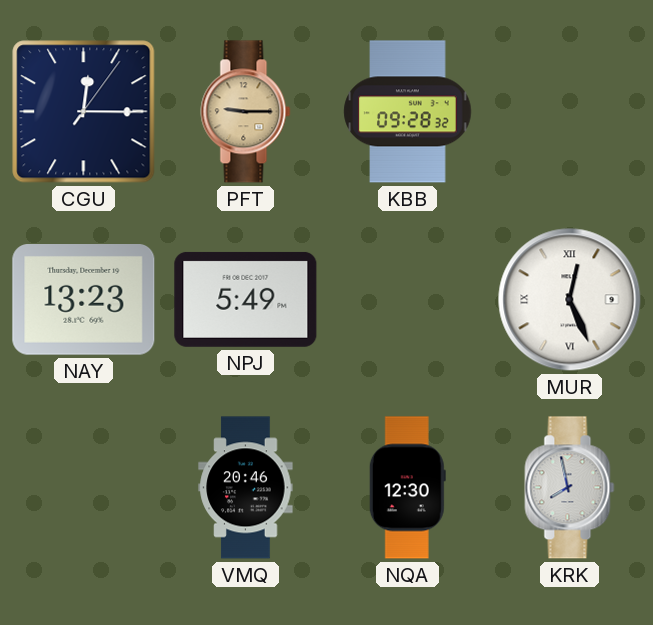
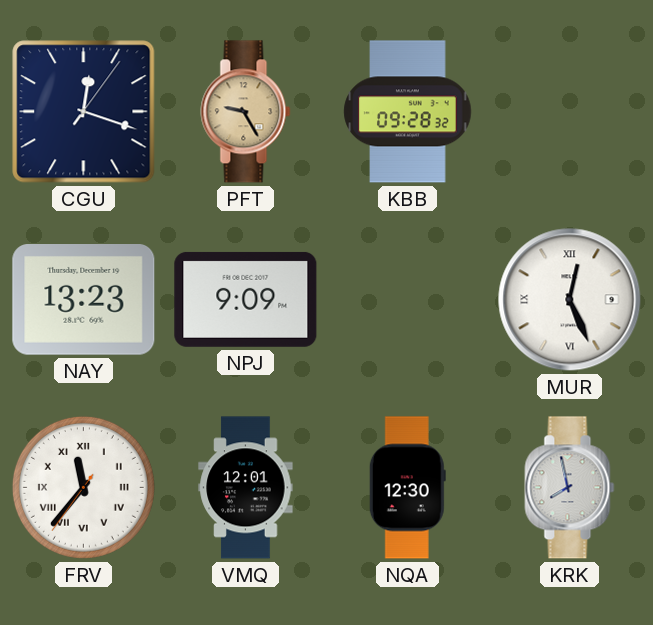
CGU: 12:15 -> 12:18
PFT: 9:15 -> 9:25
NPJ: 5:49 -> 9:09
FRV: none -> 11:36
VMQ: 20:46 -> 12:01
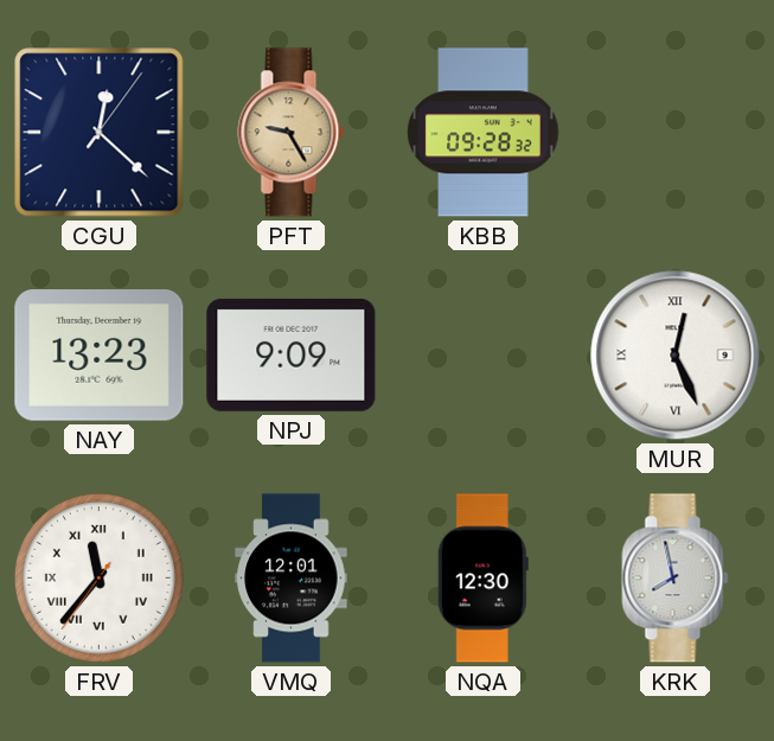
CGU: 12:18 -> 12:22
